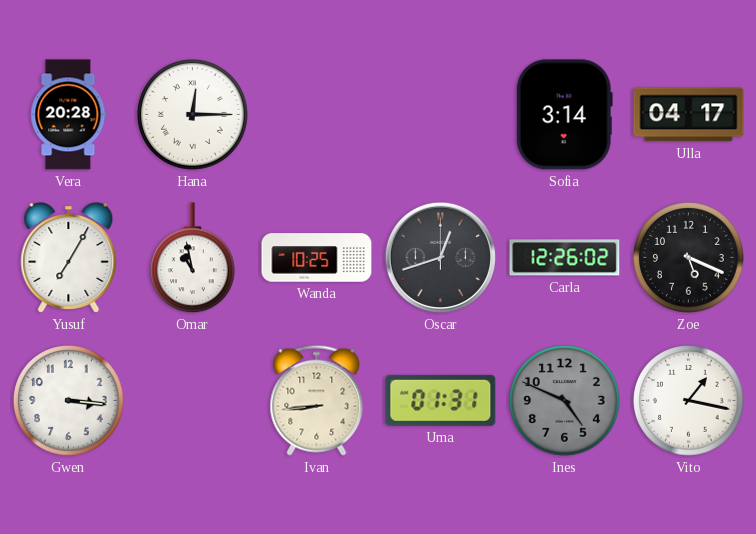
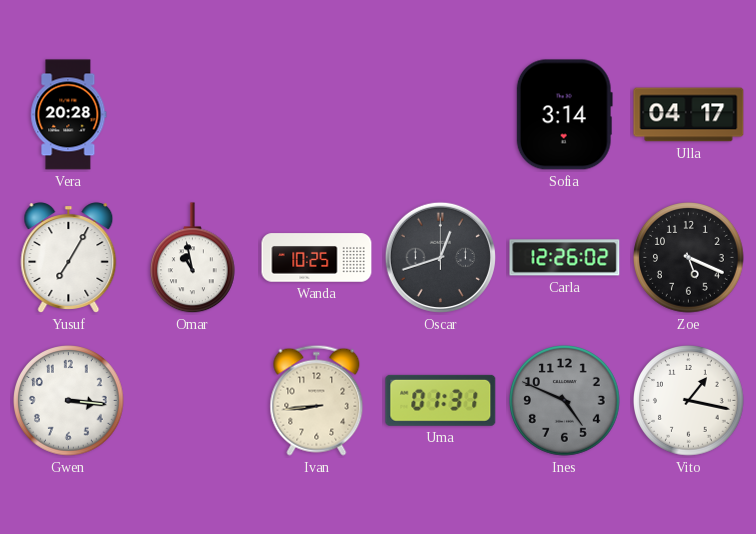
Hana: 12:15 -> none
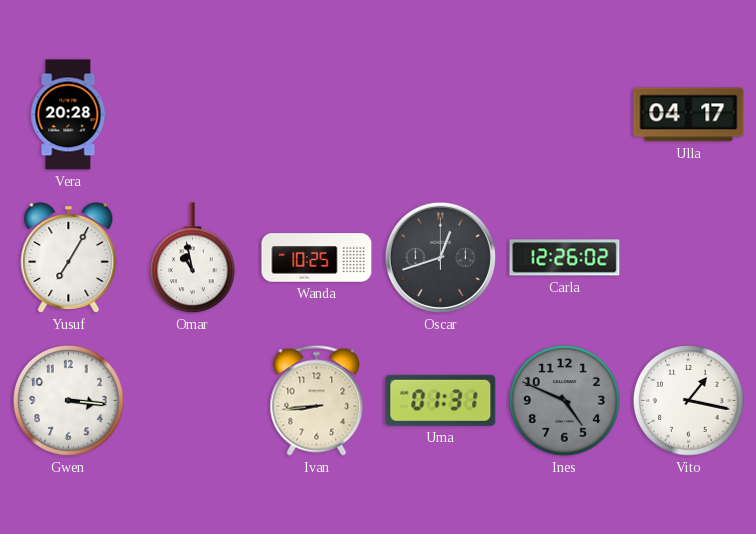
Sofia: 3:14 -> none
Zoe: 5:19 -> none
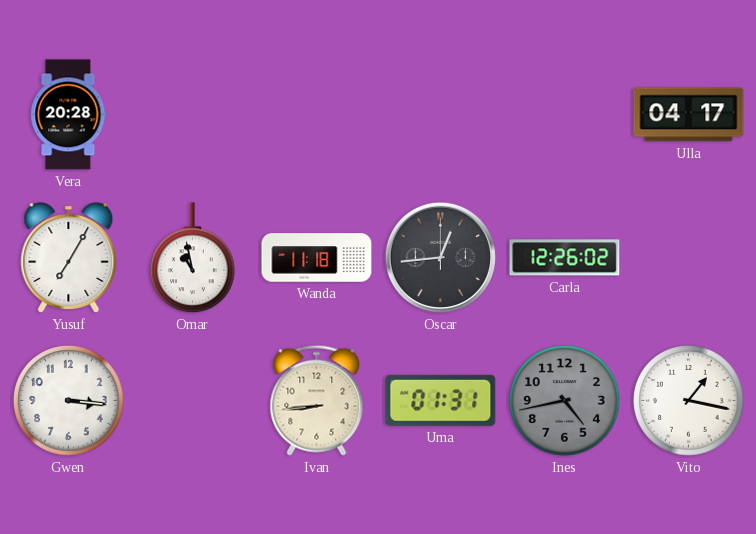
Wanda: 10:25 -> 11:18
Oscar: 12:42 -> 12:44
Ines: 4:49 -> 4:43
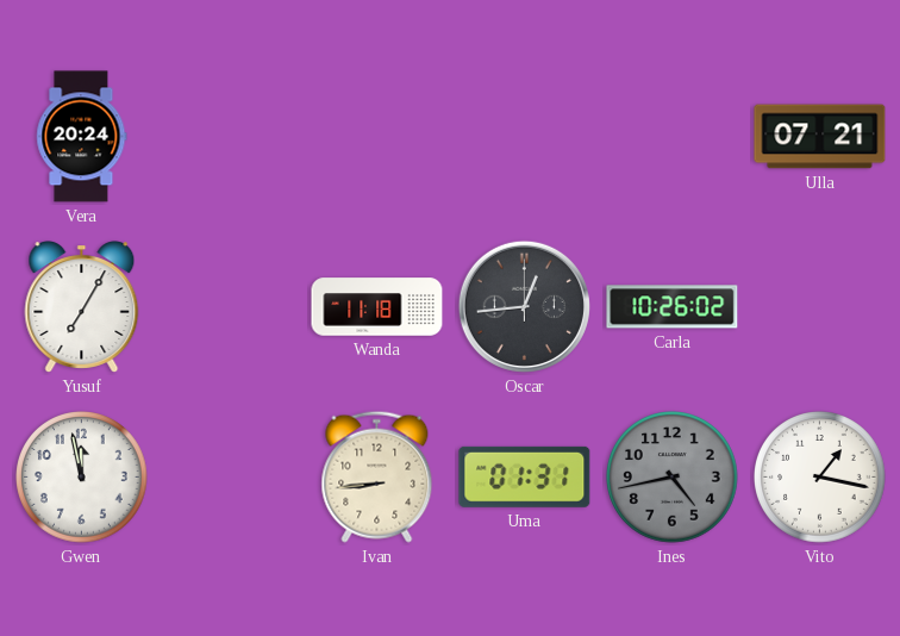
Vera: 20:28 -> 20:24
Ulla: 04:17 -> 07:21
Omar: 10:58 -> none
Carla: 12:26 -> 10:26
Gwen: 3:16 -> 11:58
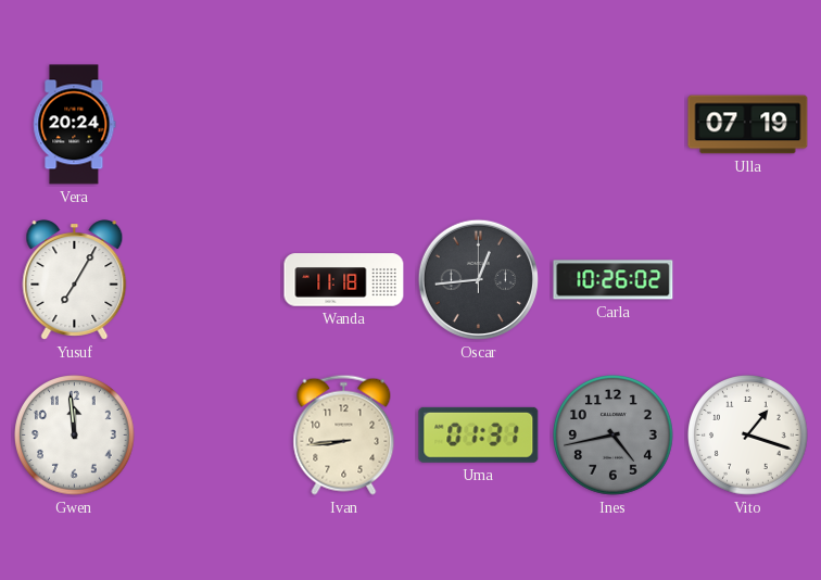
Ulla: 07:21 -> 07:19
Gwen: 11:58 -> 11:59
Vito: 1:17 -> 1:18
